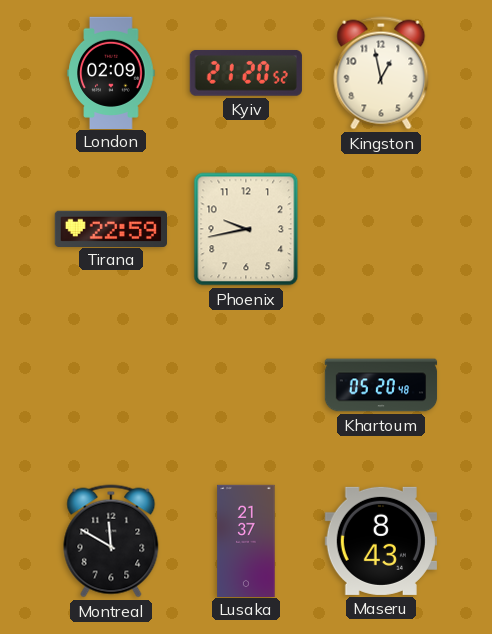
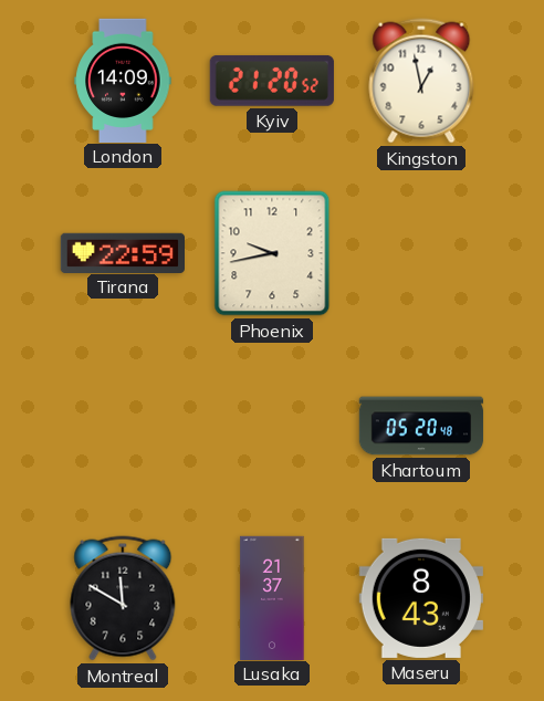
London: 02:09 -> 14:09
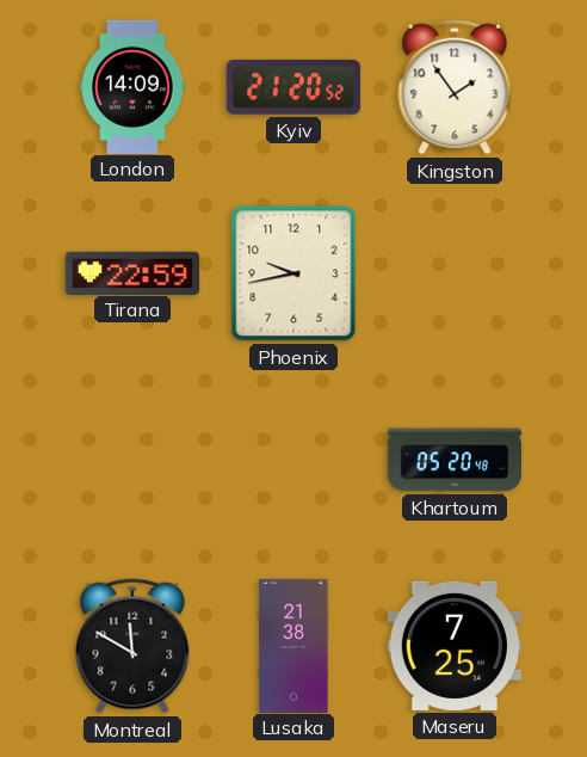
Kingston: 12:58 -> 1:54
Lusaka: 21:37 -> 21:38
Maseru: 8:43 -> 7:25
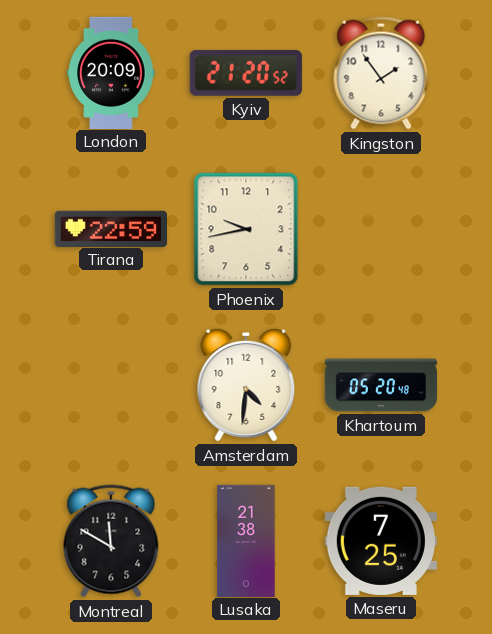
London: 14:09 -> 20:09
Amsterdam: none -> 4:31
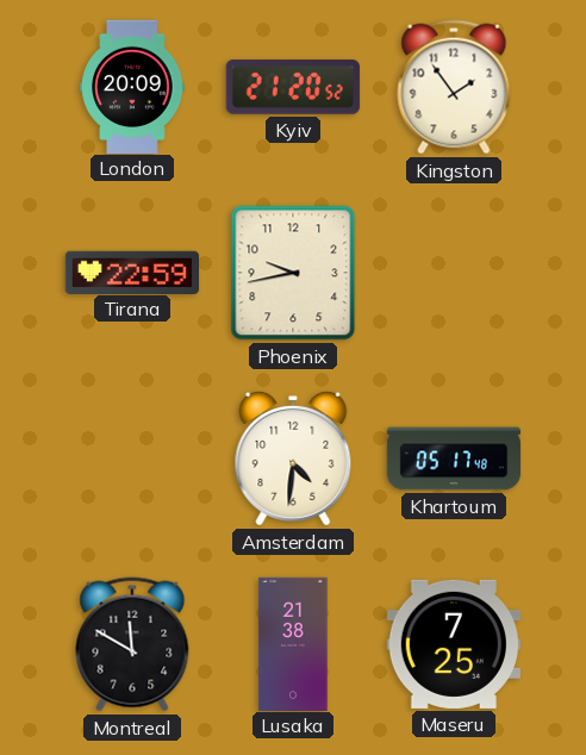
Khartoum: 05:20 -> 05:17
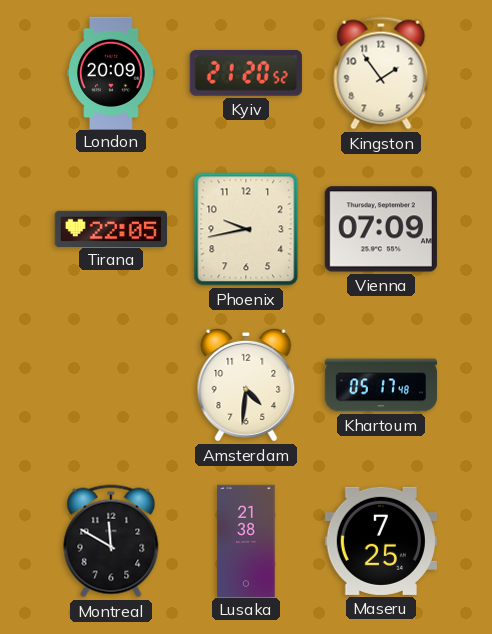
Tirana: 22:59 -> 22:05
Vienna: none -> 07:09
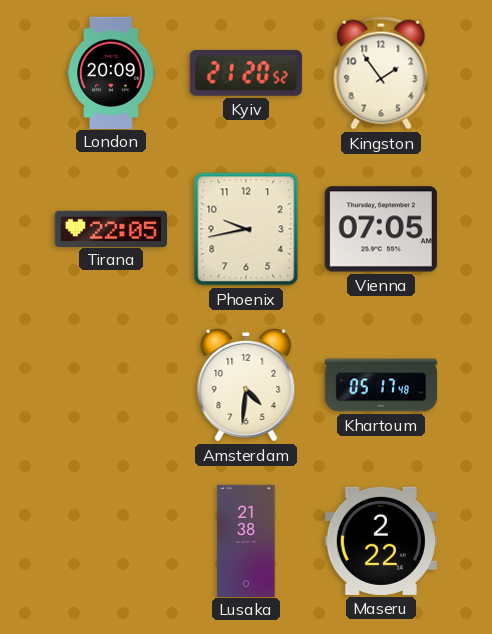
Vienna: 07:09 -> 07:05
Montreal: 11:50 -> none
Maseru: 7:25 -> 2:22
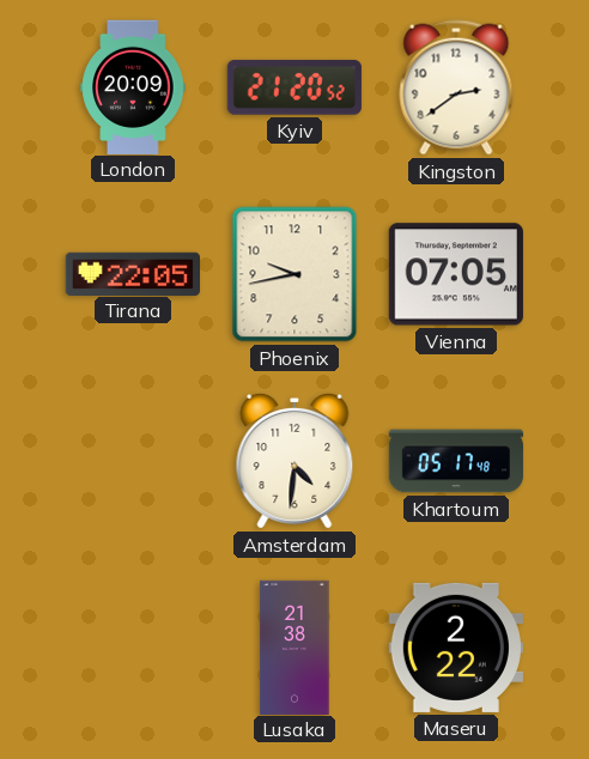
Kingston: 1:54 -> 2:39
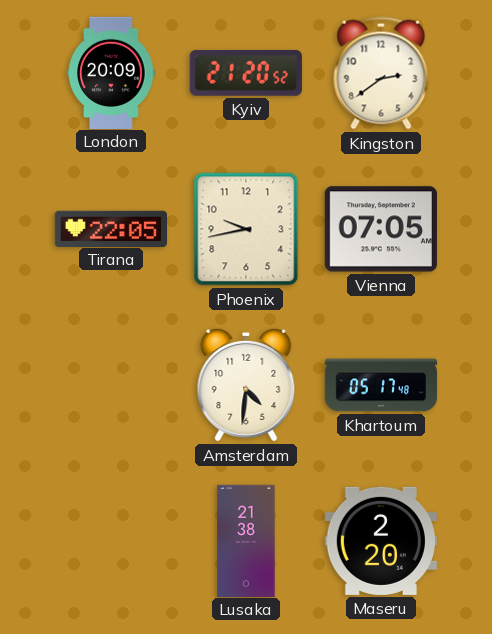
Maseru: 2:22 -> 2:20
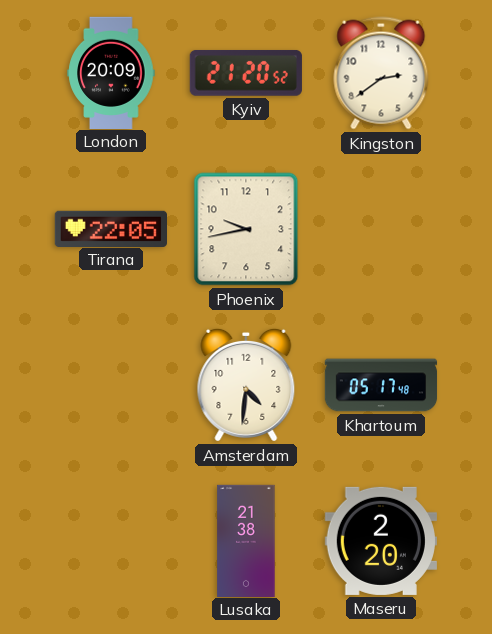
Vienna: 07:05 -> none
